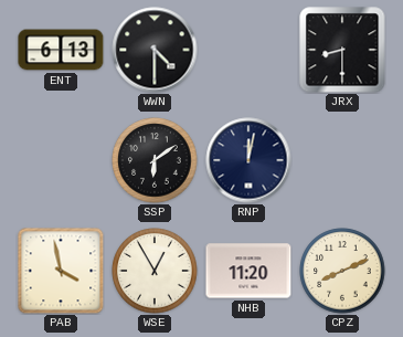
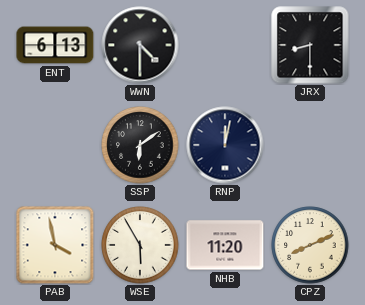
WSE: 12:55 -> 5:55
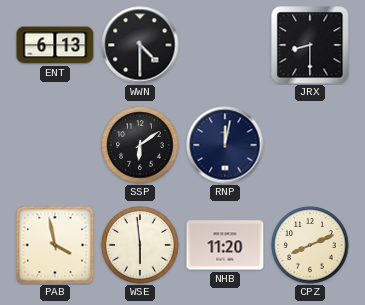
WSE: 5:55 -> 5:59
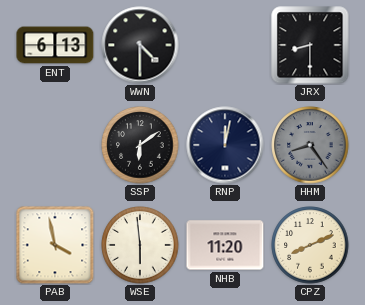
HHM: none -> 8:24
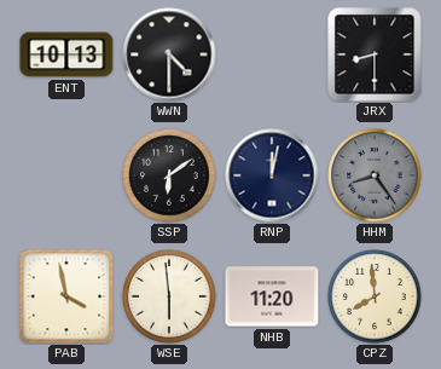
ENT: 6:13 -> 10:13
CPZ: 8:11 -> 7:59
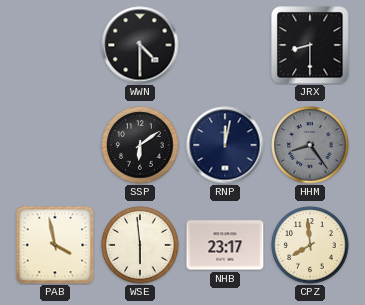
ENT: 10:13 -> none
NHB: 11:20 -> 23:17
